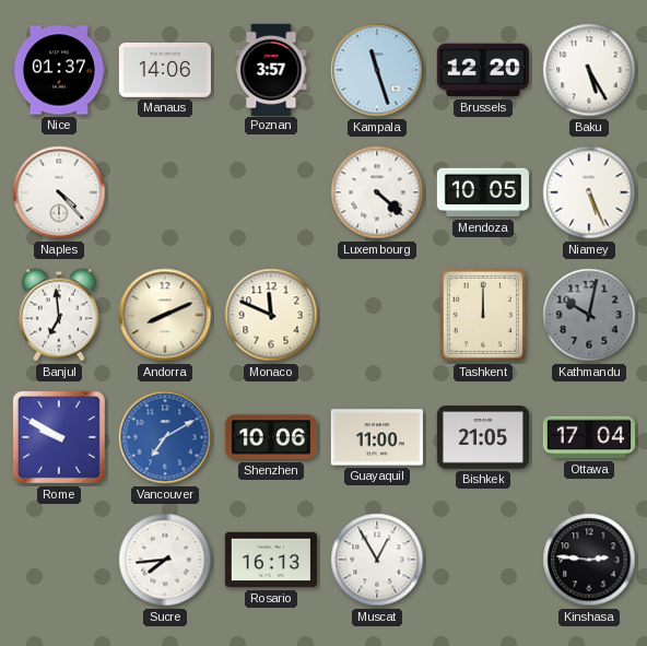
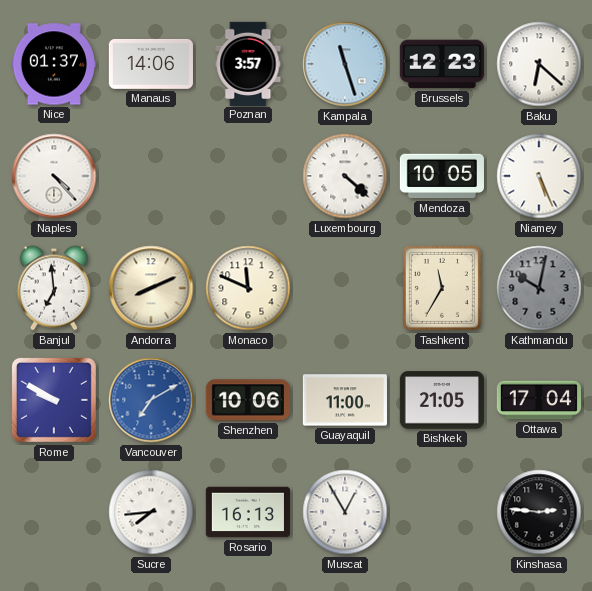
Brussels: 12:20 -> 12:23
Baku: 5:25 -> 6:22
Tashkent: 12:00 -> 11:35
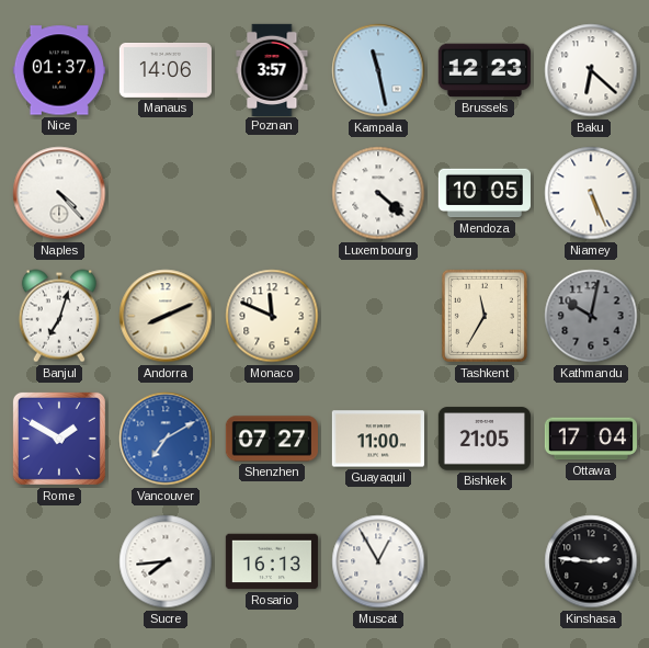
Kampala: 11:27 -> 11:28
Banjul: 6:59 -> 7:03
Rome: 9:50 -> 1:50
Shenzhen: 10:06 -> 07:27
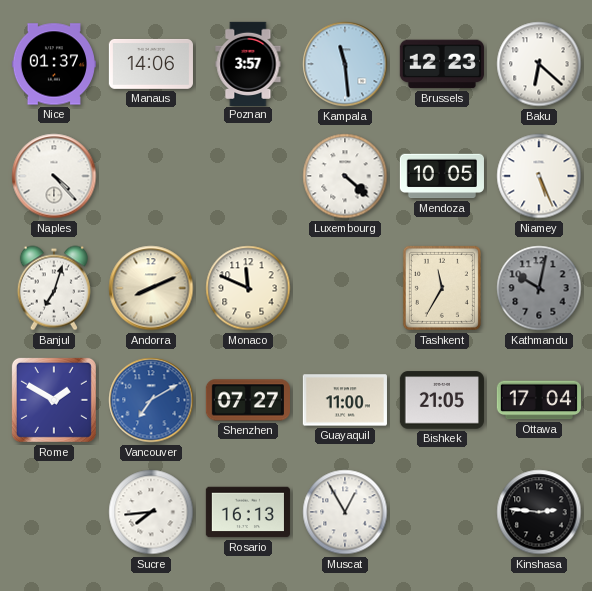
Kampala: 11:28 -> 11:29
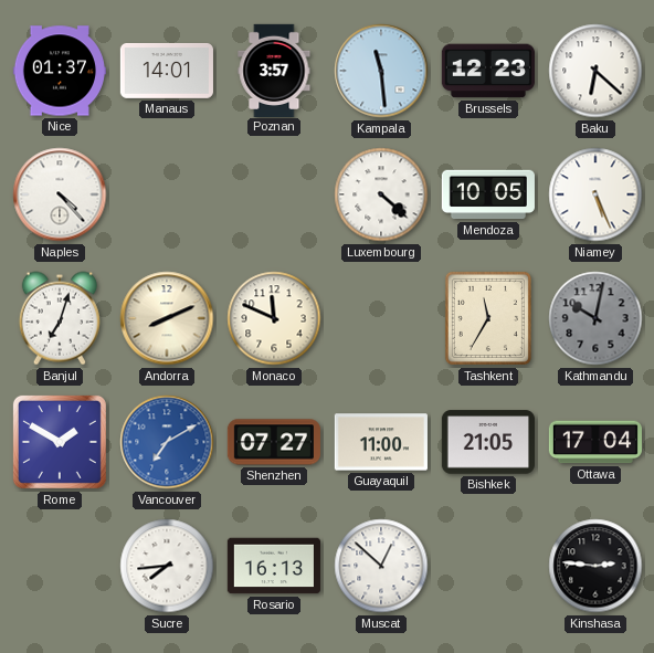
Manaus: 14:06 -> 14:01
Muscat: 12:55 -> 12:52
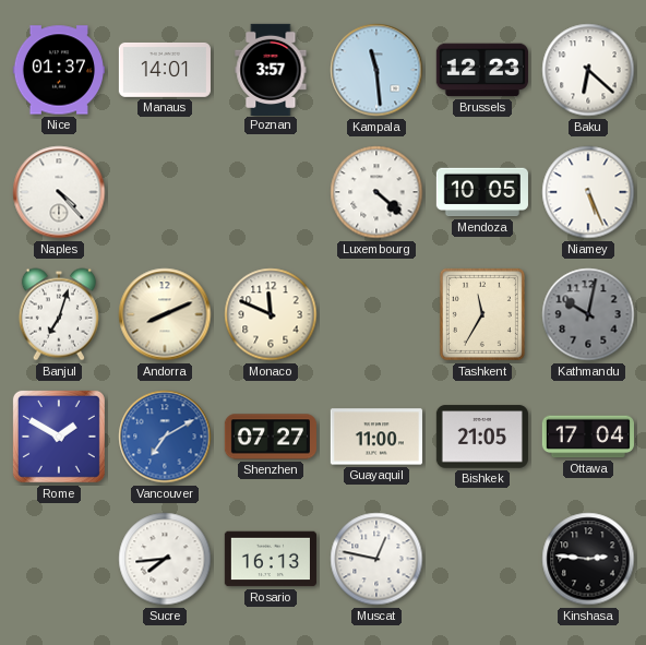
Muscat: 12:52 -> 12:47
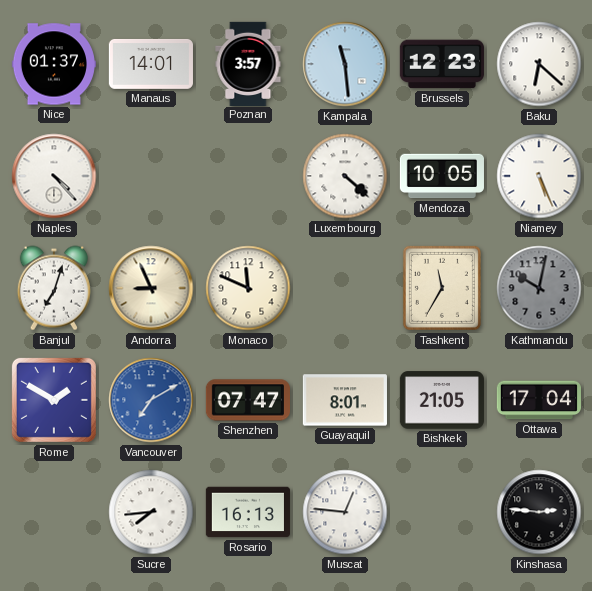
Andorra: 8:11 -> 8:56
Shenzhen: 07:27 -> 07:47
Guayaquil: 11:00 -> 8:01
Muscat: 12:47 -> 12:46
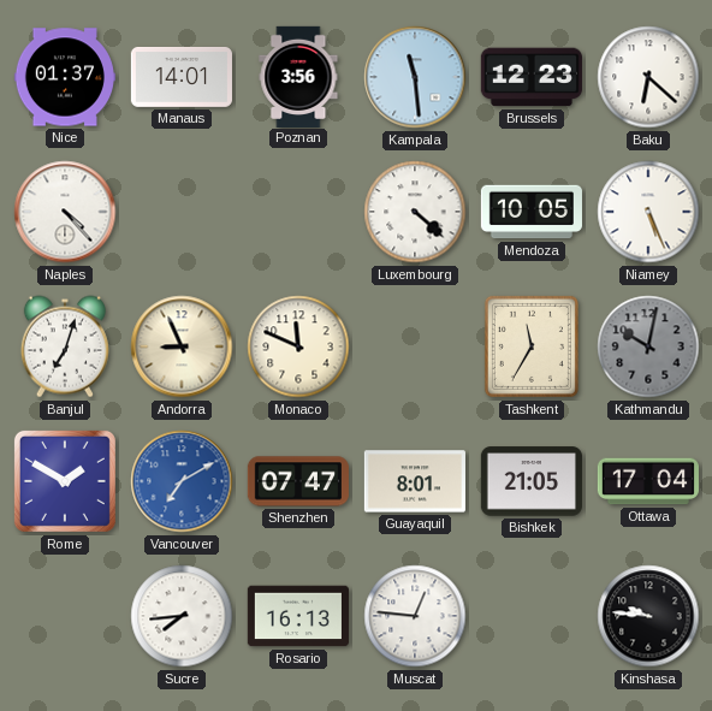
Poznan: 3:57 -> 3:56
Kinshasa: 2:46 -> 9:46
